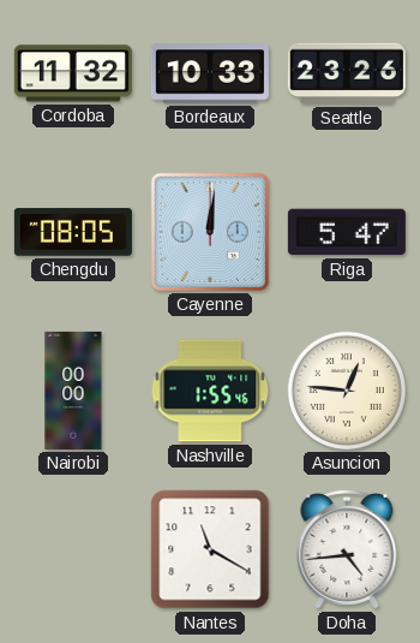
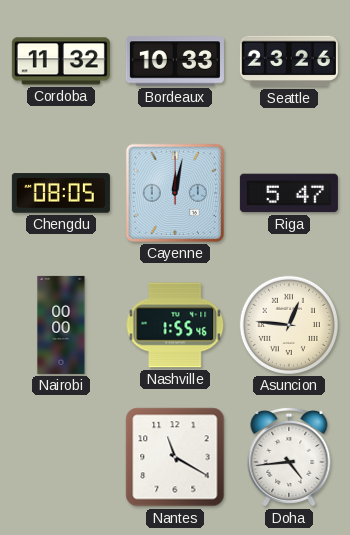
Cayenne: 12:01 -> 12:02
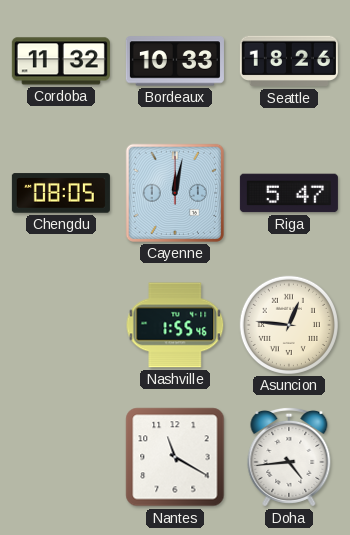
Seattle: 23:26 -> 18:26
Nairobi: 00:00 -> none
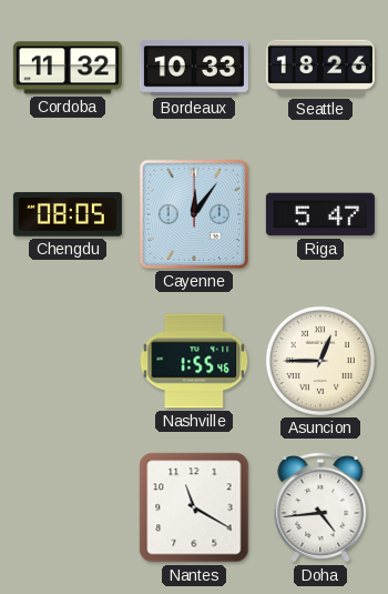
Cayenne: 12:02 -> 12:06
Asuncion: 12:46 -> 12:45
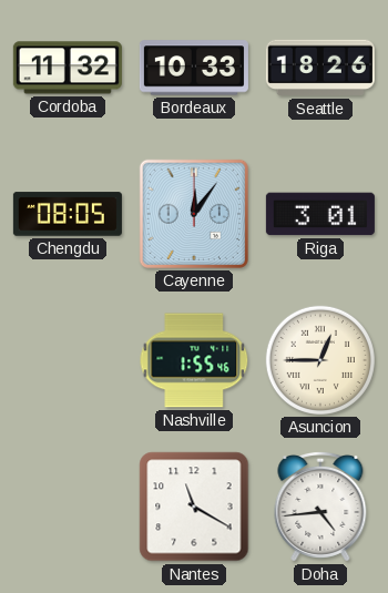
Riga: 5:47 -> 3:01
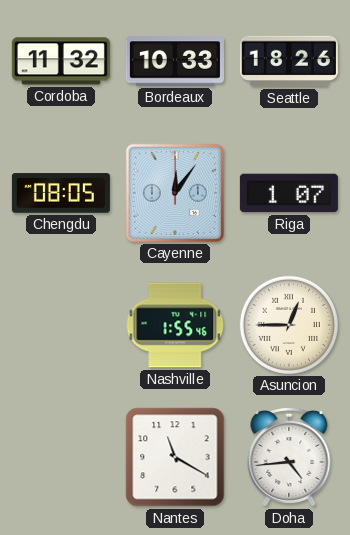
Riga: 3:01 -> 1:07
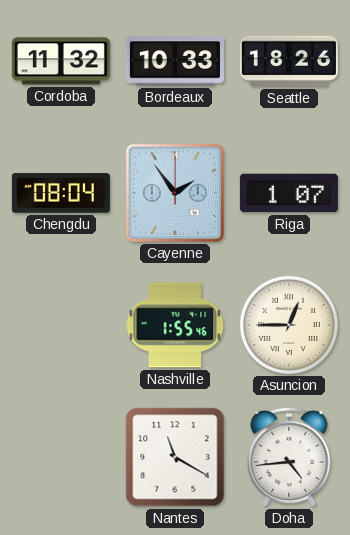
Chengdu: 08:05 -> 08:04
Cayenne: 12:06 -> 1:54
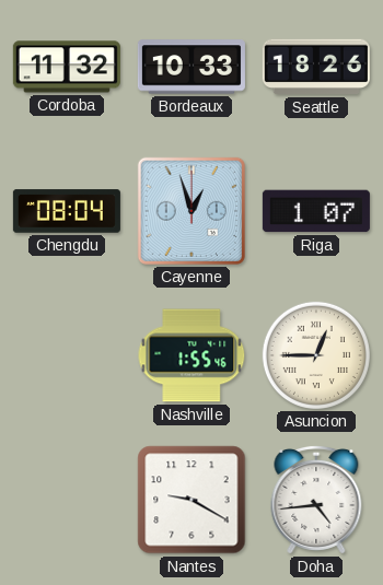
Cayenne: 1:54 -> 12:57
Nantes: 11:20 -> 9:20
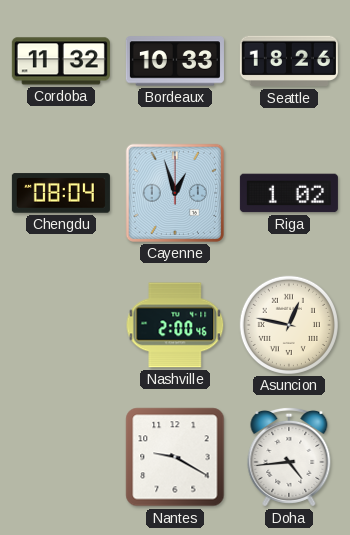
Riga: 1:07 -> 1:02
Nashville: 1:55 -> 2:00
Asuncion: 12:45 -> 12:47
